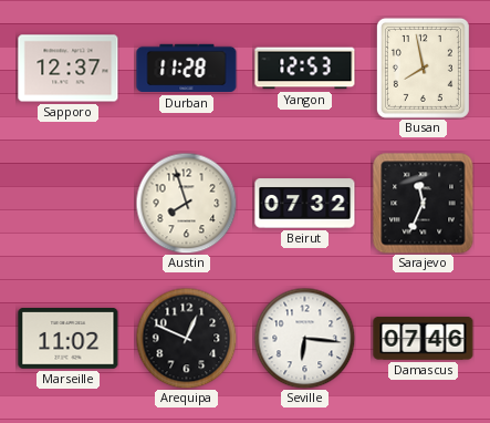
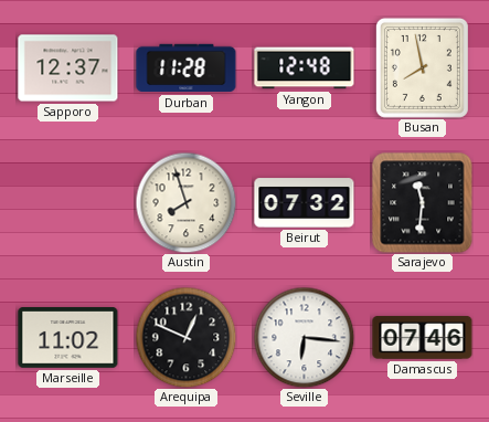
Yangon: 12:53 -> 12:48
Sarajevo: 11:34 -> 11:31
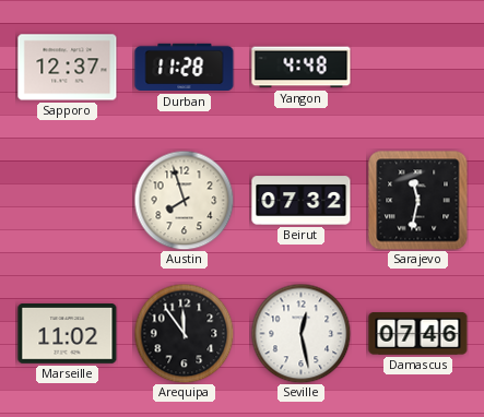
Yangon: 12:48 -> 4:48
Busan: 7:58 -> none
Sarajevo: 11:31 -> 11:32
Arequipa: 12:49 -> 11:54
Seville: 6:16 -> 12:28
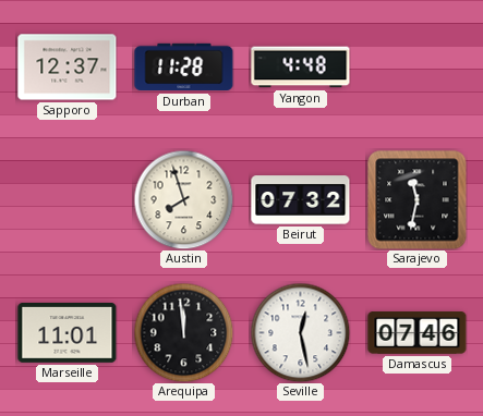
Marseille: 11:02 -> 11:01
Arequipa: 11:54 -> 11:59
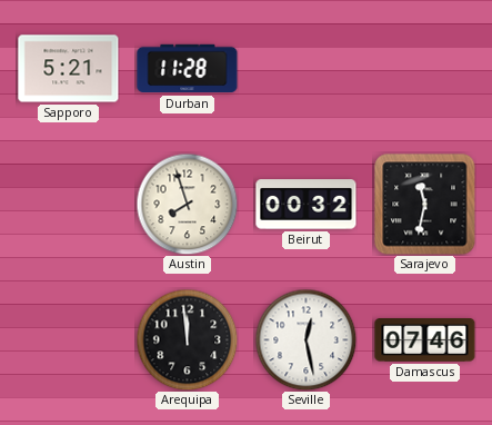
Sapporo: 12:37 -> 5:21
Yangon: 4:48 -> none
Beirut: 07:32 -> 00:32
Marseille: 11:01 -> none
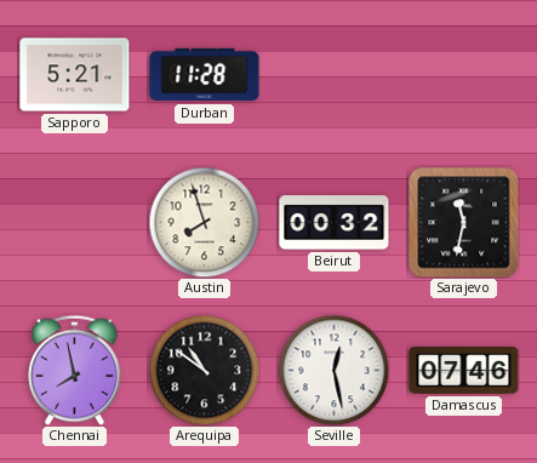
Chennai: none -> 7:58
Arequipa: 11:59 -> 10:51
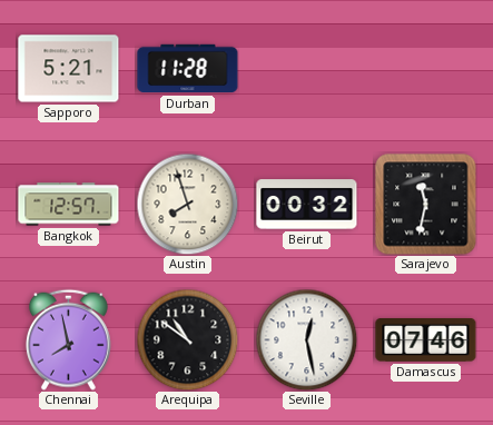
Bangkok: none -> 12:57
